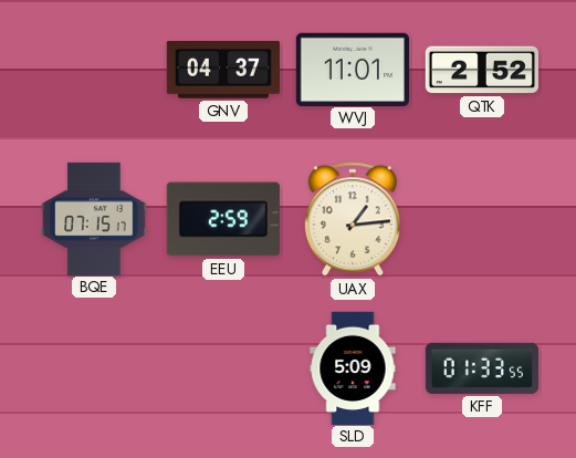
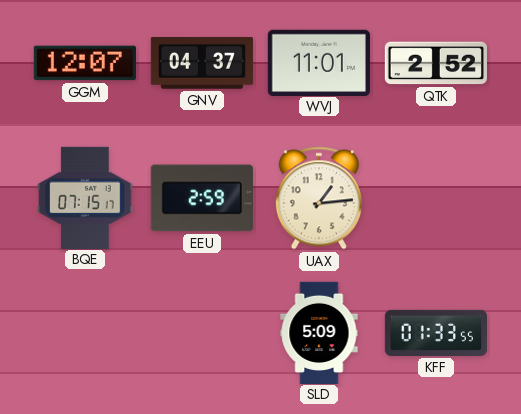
GGM: none -> 12:07
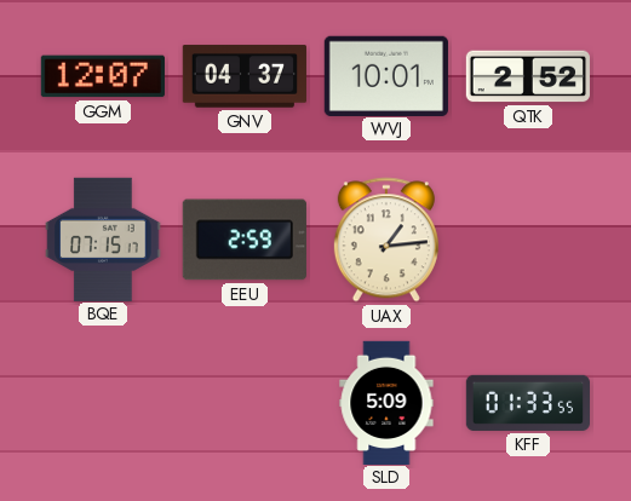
WVJ: 11:01 -> 10:01
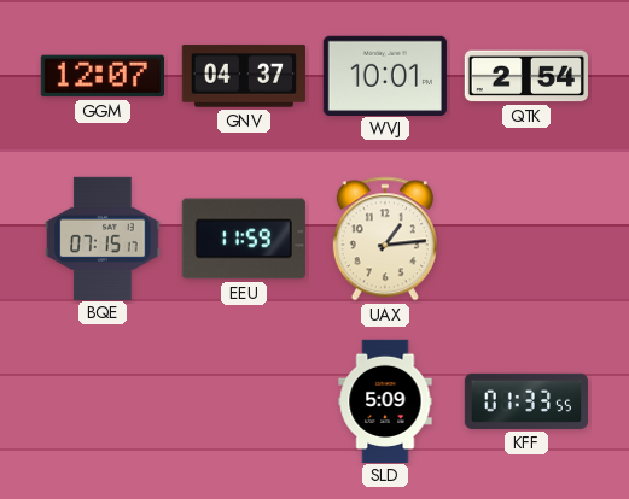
QTK: 2:52 -> 2:54
EEU: 2:59 -> 11:59
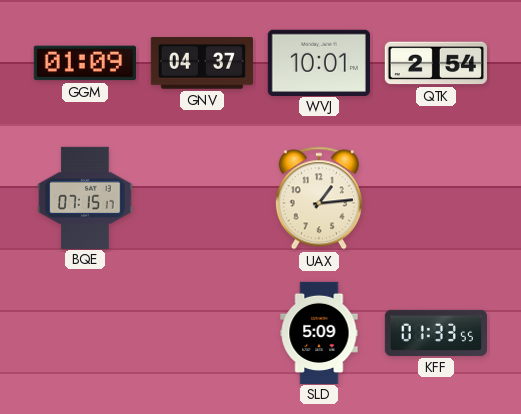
GGM: 12:07 -> 01:09
EEU: 11:59 -> none
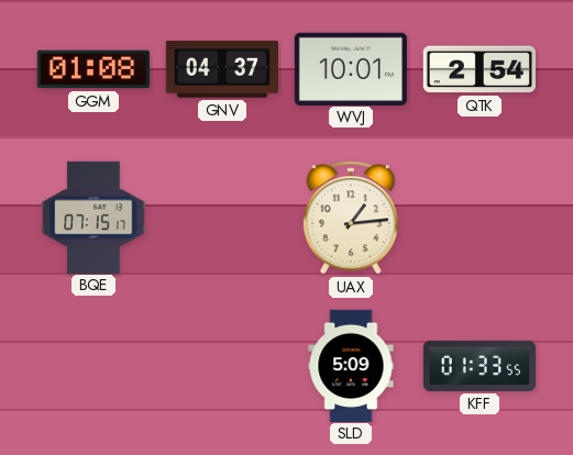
GGM: 01:09 -> 01:08
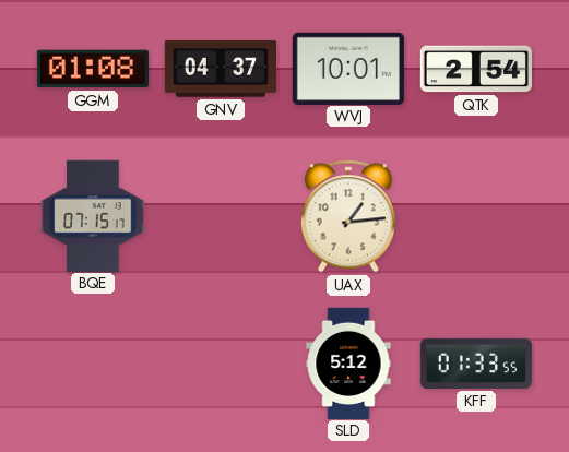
SLD: 5:09 -> 5:12
